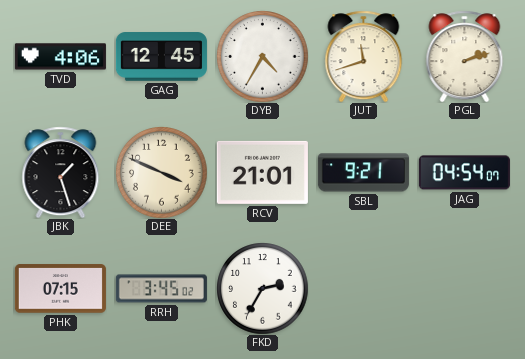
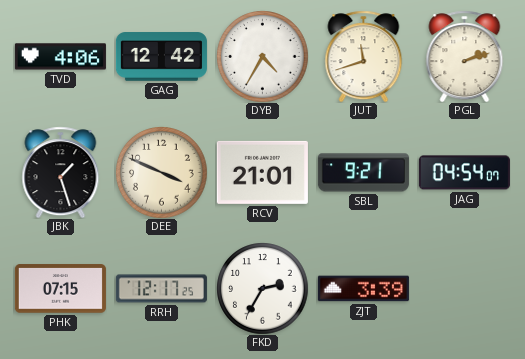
GAG: 12:45 -> 12:42
RRH: 3:45 -> 12:17
ZJT: none -> 3:39
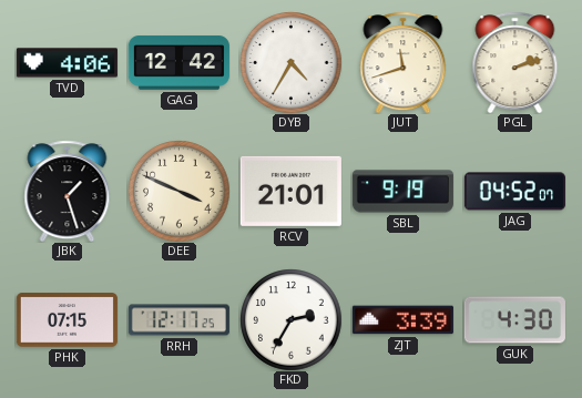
SBL: 9:21 -> 9:19
JAG: 04:54 -> 04:52
GUK: none -> 4:30
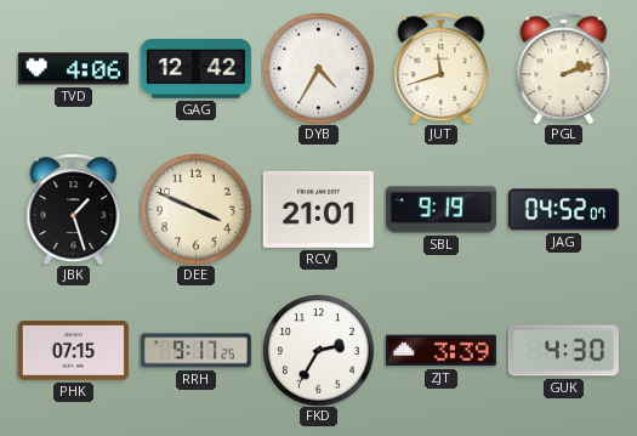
RRH: 12:17 -> 9:17
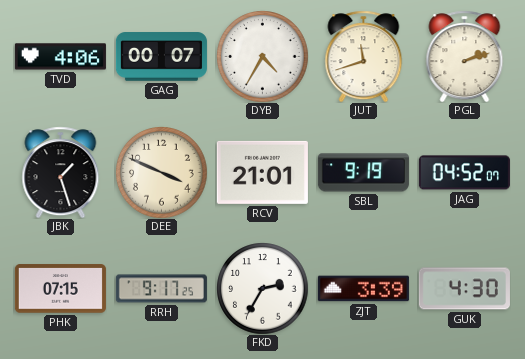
GAG: 12:42 -> 00:07
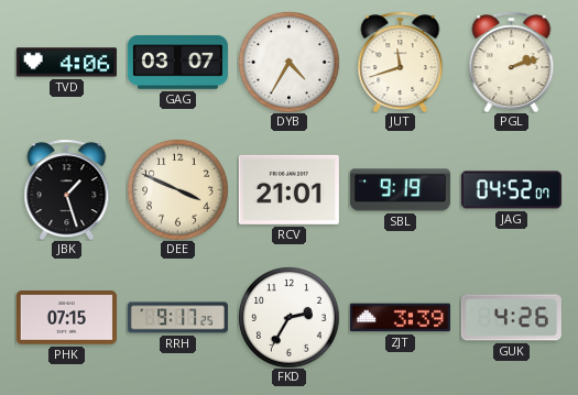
GAG: 00:07 -> 03:07
GUK: 4:30 -> 4:26
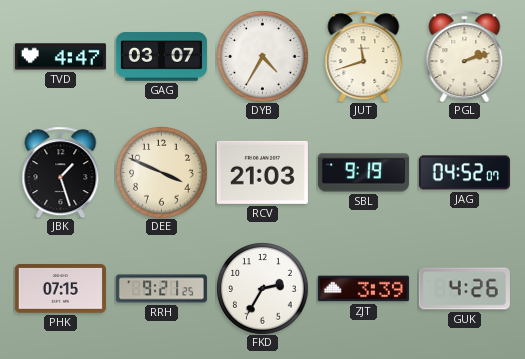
TVD: 4:06 -> 4:47
RCV: 21:01 -> 21:03
RRH: 9:17 -> 9:21
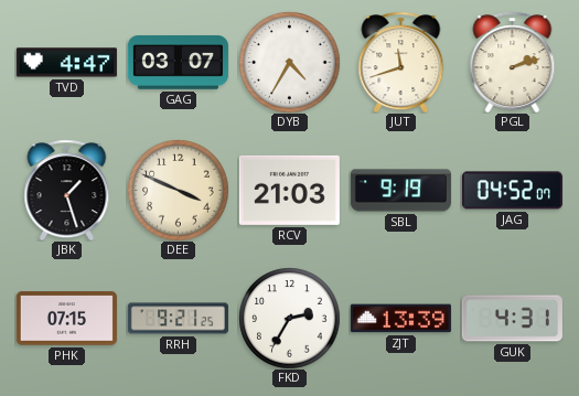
ZJT: 3:39 -> 13:39
GUK: 4:26 -> 4:31
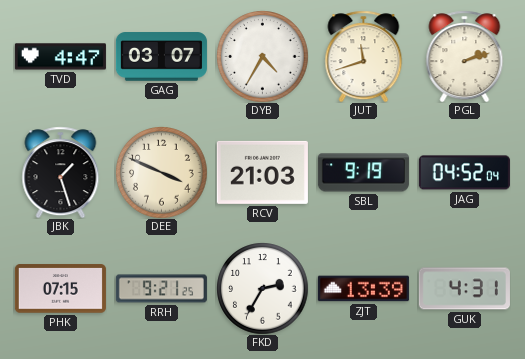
JAG: 04:52:07 -> 04:52:04
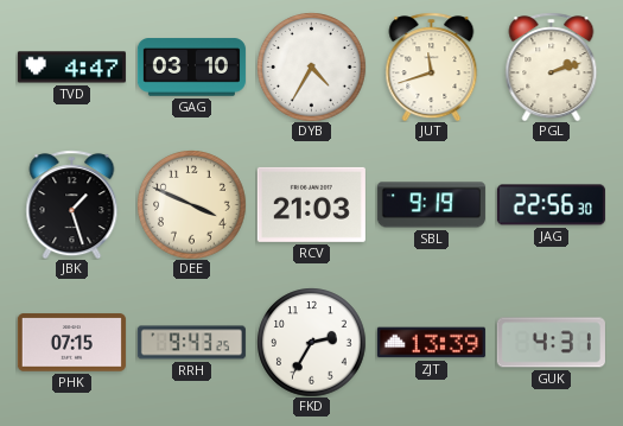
GAG: 03:07 -> 03:10
JAG: 04:52 -> 22:56
RRH: 9:21 -> 9:43
